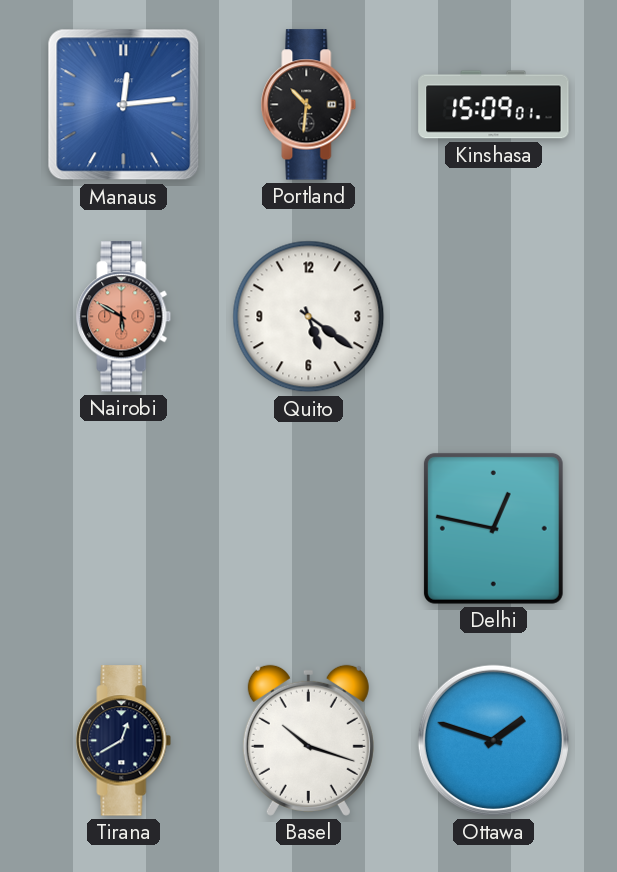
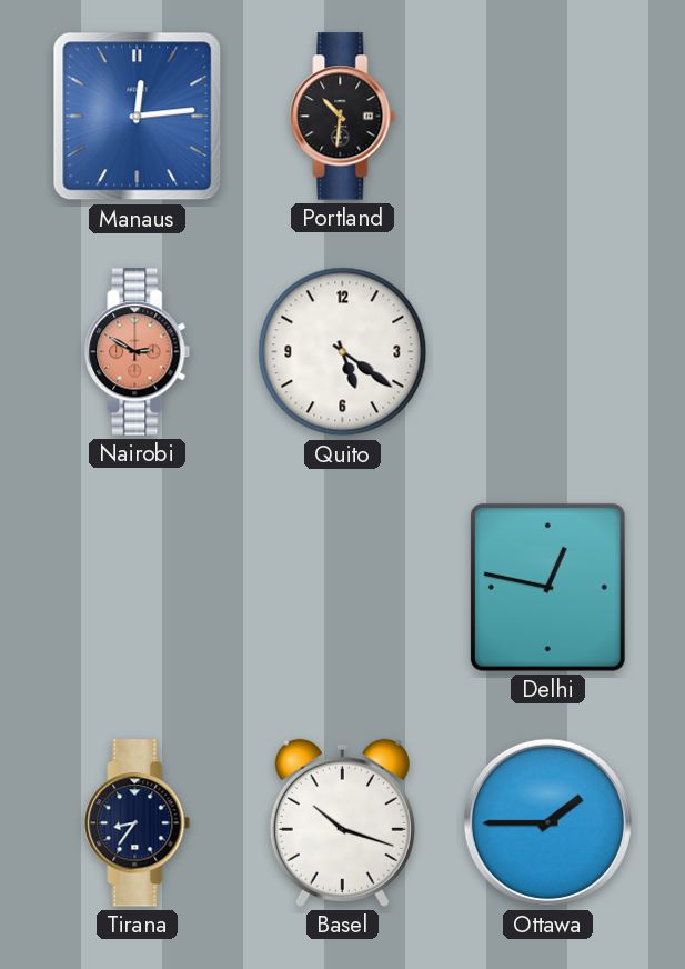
Kinshasa: 15:09 -> none
Nairobi: 5:50 -> 2:50
Tirana: 12:40 -> 8:36
Ottawa: 1:48 -> 1:45
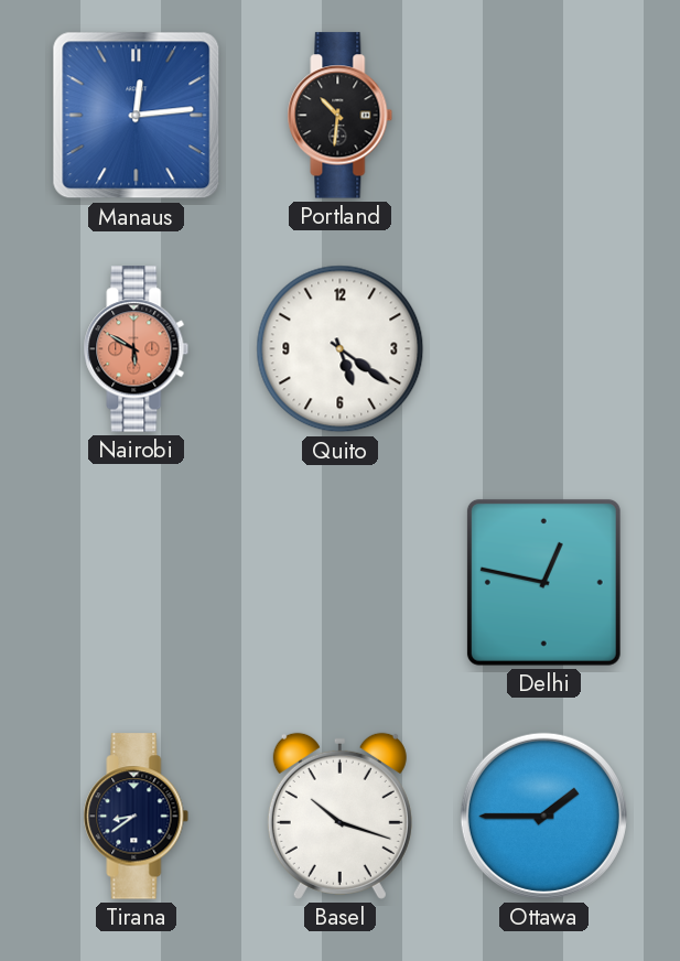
Nairobi: 2:50 -> 5:50
Tirana: 8:36 -> 8:39
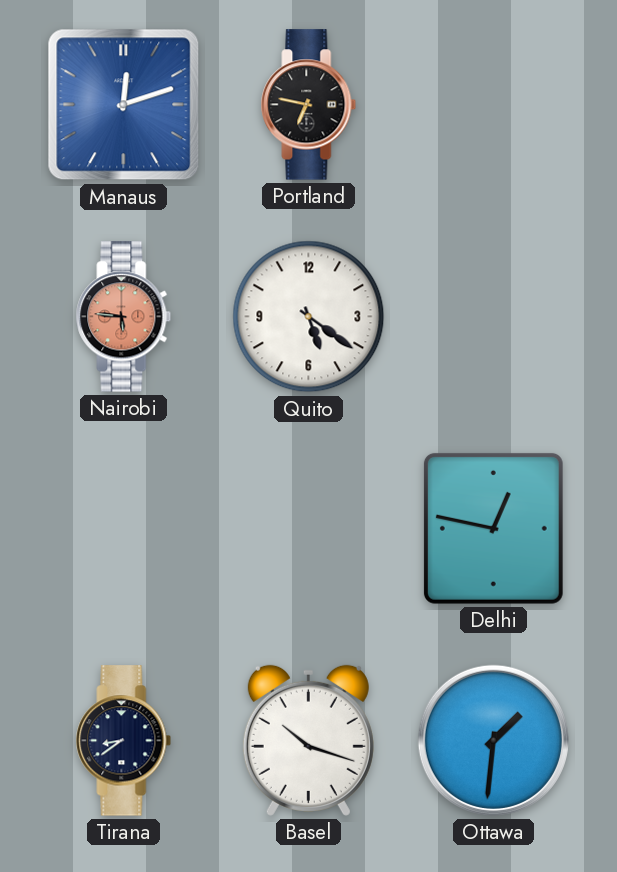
Manaus: 12:14 -> 12:12
Portland: 10:31 -> 6:47
Nairobi: 5:50 -> 5:46
Ottawa: 1:45 -> 1:31
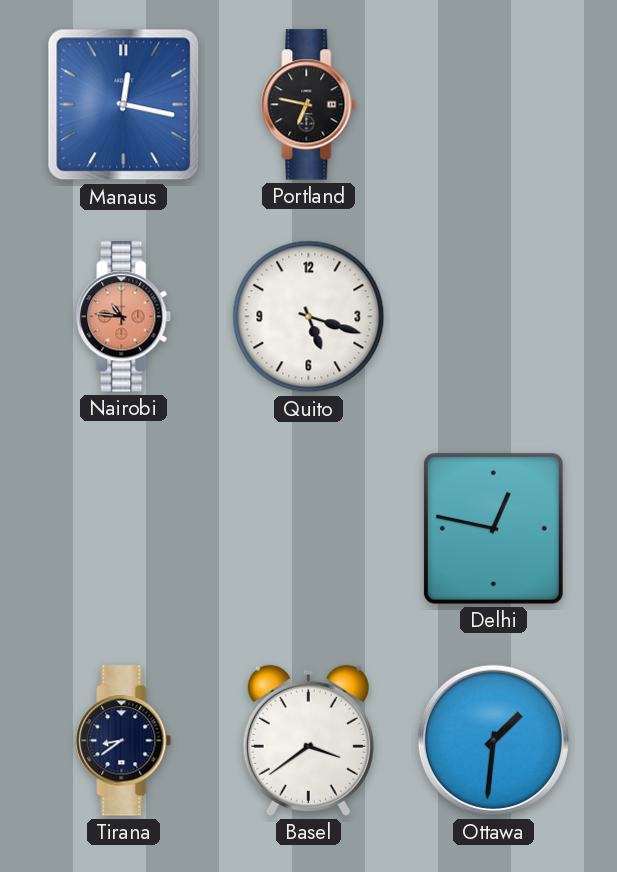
Manaus: 12:12 -> 12:17
Nairobi: 5:46 -> 10:46
Quito: 5:21 -> 5:18
Basel: 10:18 -> 3:39
